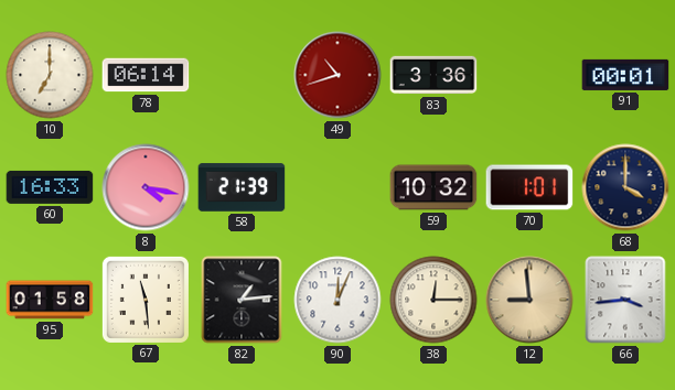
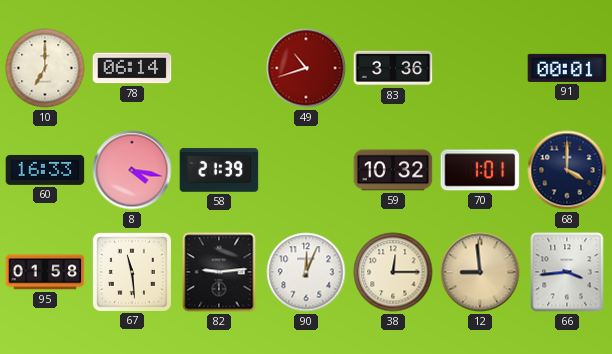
82: 1:14 -> 9:14
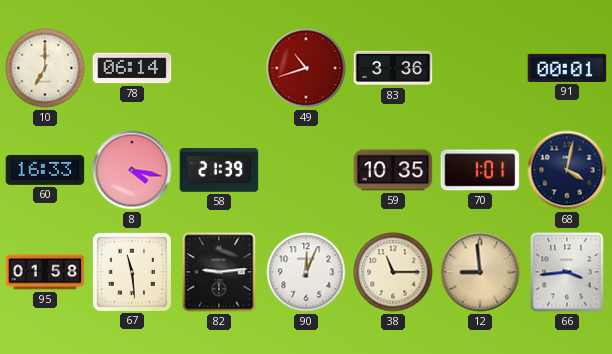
59: 10:32 -> 10:35
68: 4:00 -> 4:02
38: 12:15 -> 11:15
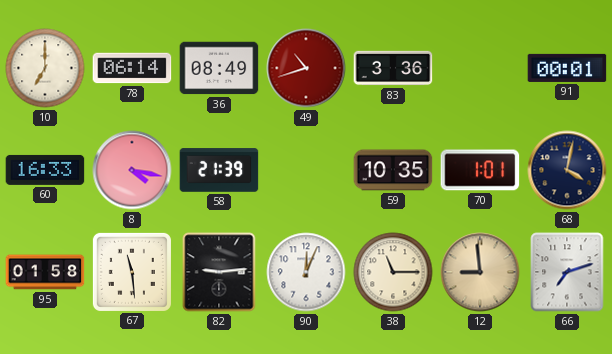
36: none -> 08:49
66: 3:44 -> 7:12
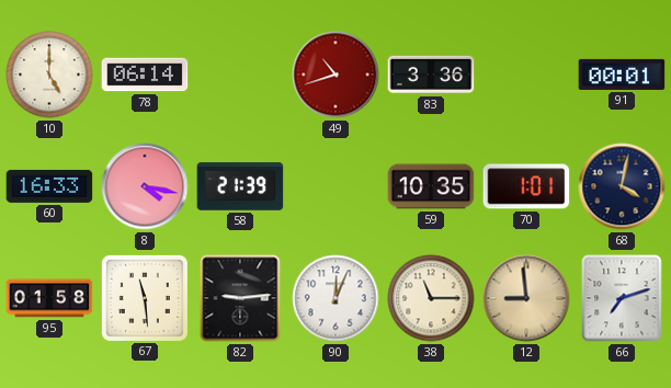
10: 7:00 -> 5:00
36: 08:49 -> none
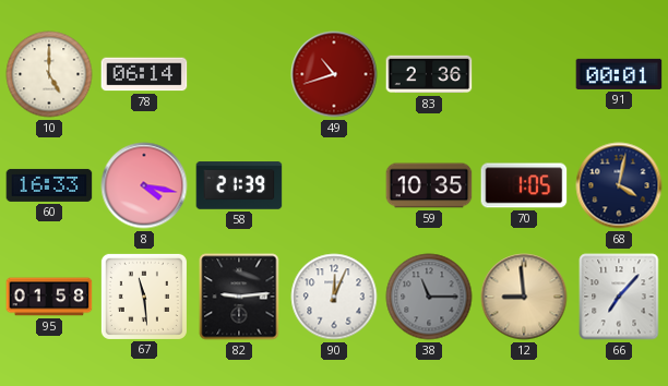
83: 3:36 -> 2:36
70: 1:01 -> 1:05
38 dial: cream -> grey
66: 7:12 -> 7:07
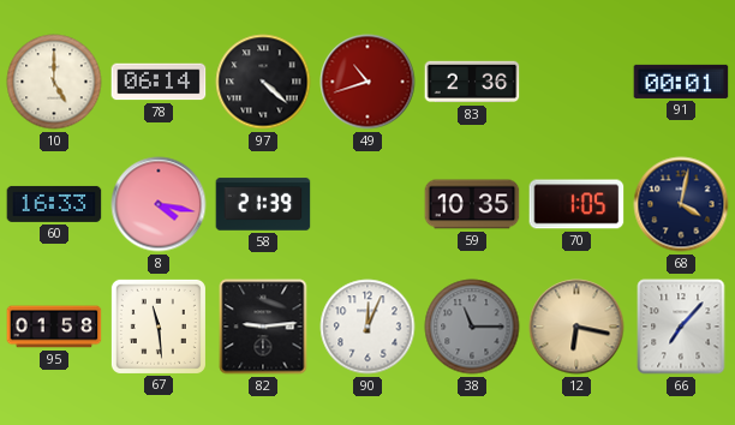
97: none -> 4:22
12: 8:59 -> 6:17
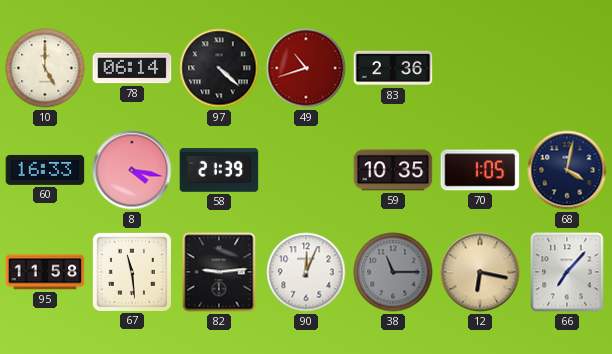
91: 00:01 -> none
95: 01:58 -> 11:58
